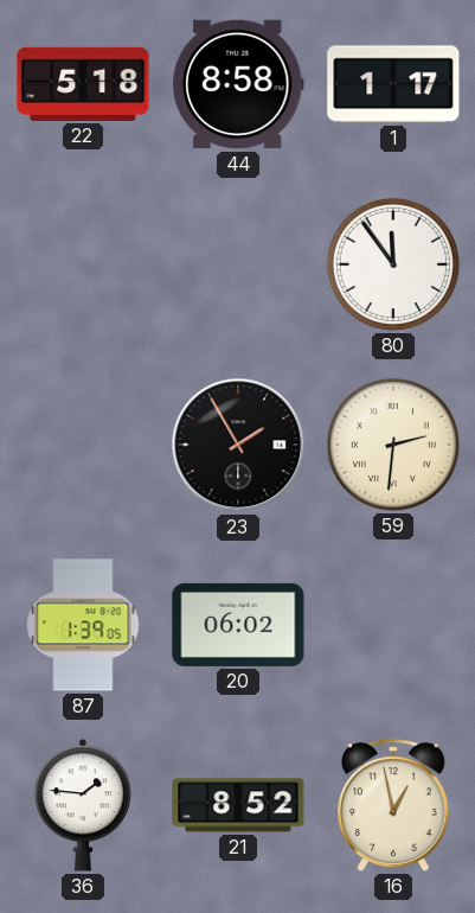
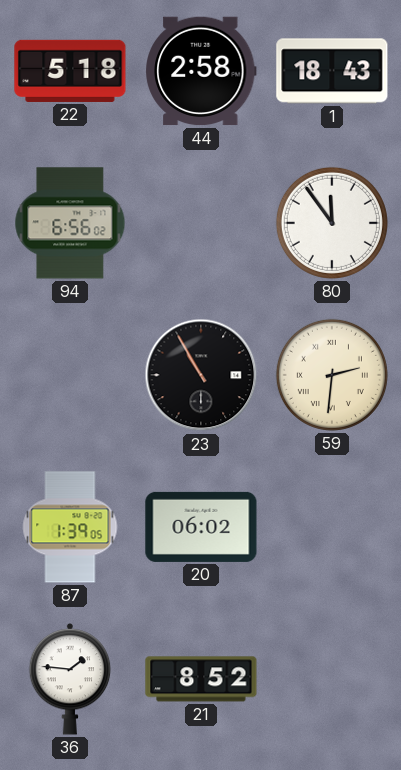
44: 8:58 -> 2:58
1: 1:17 -> 18:43
94: none -> 6:56
23: 1:55 -> 10:55
16: 12:58 -> none
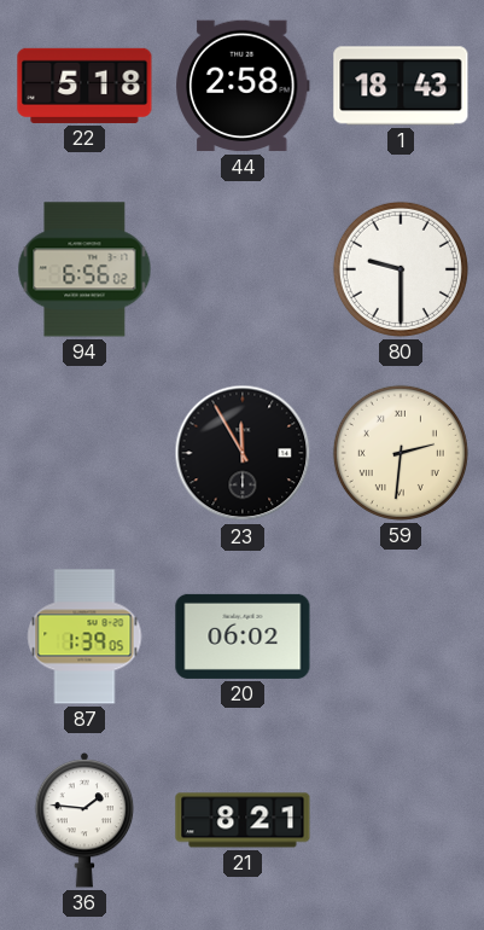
80: 11:54 -> 9:30
23: 10:55 -> 11:55
21: 8:52 -> 8:21
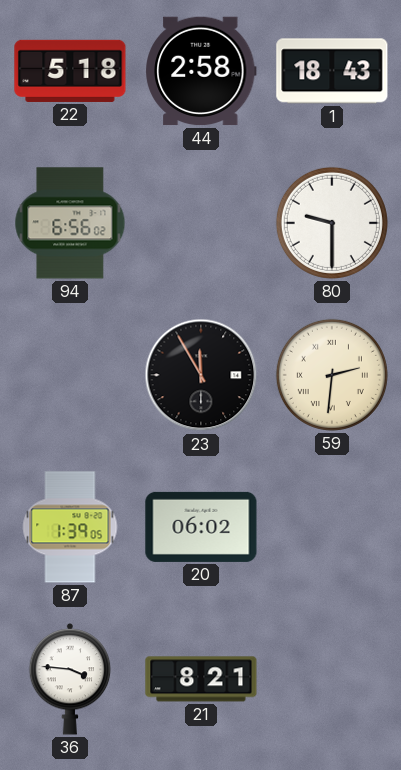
36: 1:46 -> 3:46
